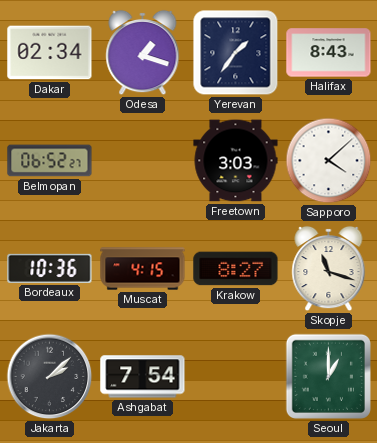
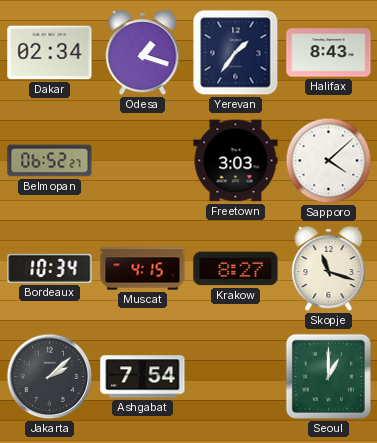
Bordeaux: 10:36 -> 10:34
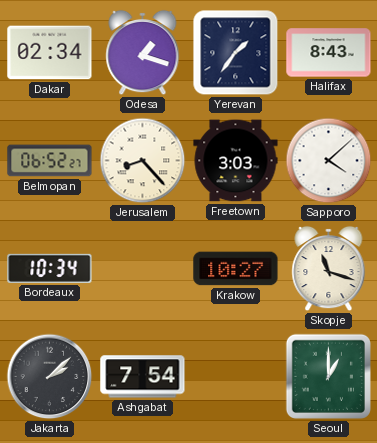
Jerusalem: none -> 8:23
Muscat: 4:15 -> none
Krakow: 8:27 -> 10:27
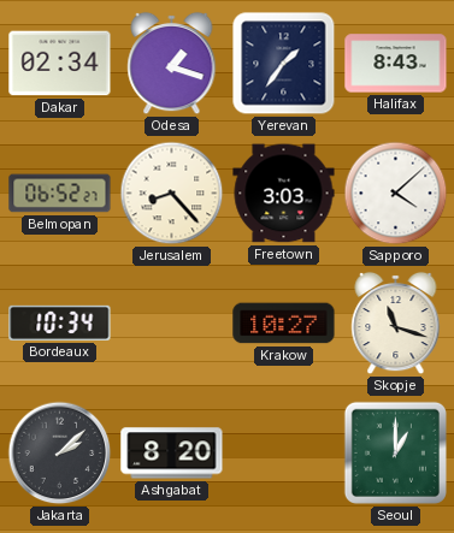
Ashgabat: 7:54 -> 8:20
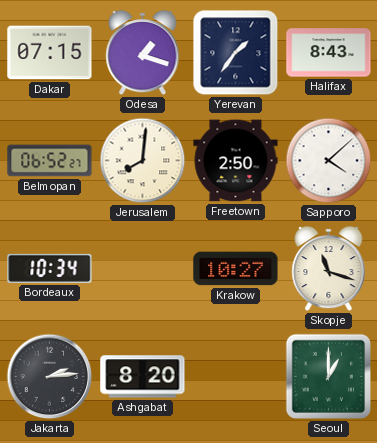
Dakar: 02:34 -> 07:15
Jerusalem: 8:23 -> 8:01
Freetown: 3:03 -> 2:50
Jakarta: 2:08 -> 2:14
